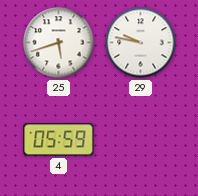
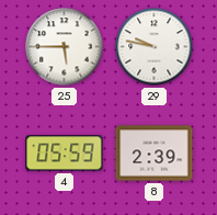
25: 5:42 -> 5:45
8: none -> 2:39
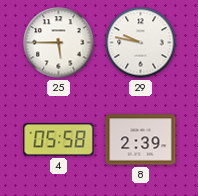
4: 05:59 -> 05:58
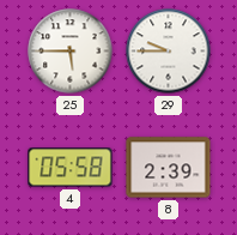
29: 9:47 -> 9:45
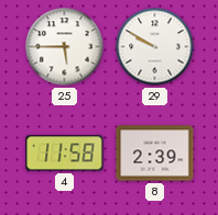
29: 9:45 -> 9:50
4: 05:58 -> 11:58
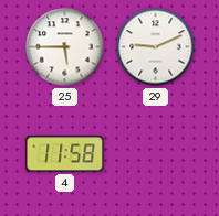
29: 9:50 -> 9:11
8: 2:39 -> none
